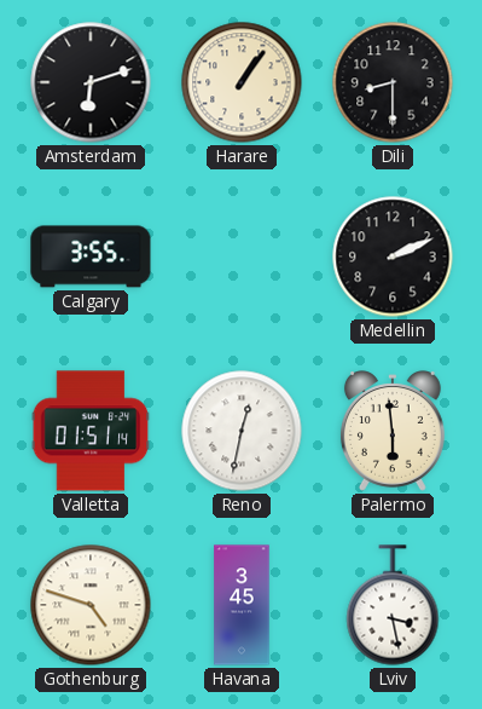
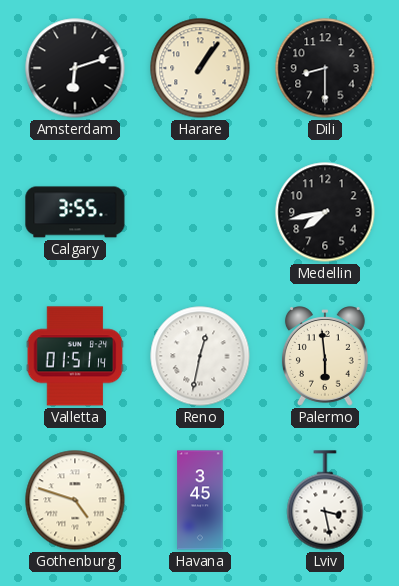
Medellin: 2:11 -> 7:43
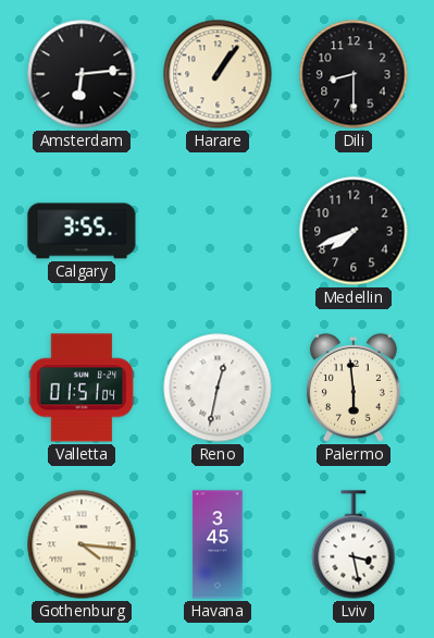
Amsterdam: 6:12 -> 6:14
Medellin: 7:43 -> 7:41
Valletta: 01:51:14 -> 01:51:04
Gothenburg: 4:48 -> 4:16
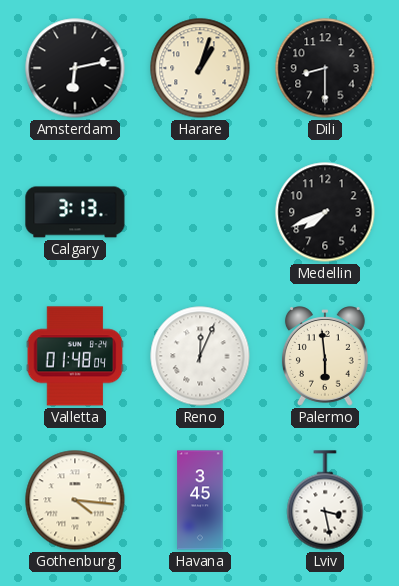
Amsterdam: 6:14 -> 6:13
Harare: 1:06 -> 1:03
Calgary: 3:55 -> 3:13
Valletta: 01:51 -> 01:48
Reno: 12:32 -> 12:04
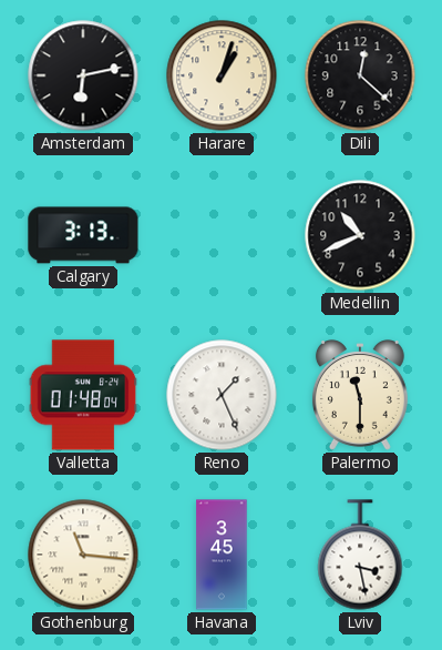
Dili: 8:30 -> 12:22
Medellin: 7:41 -> 10:41
Reno: 12:04 -> 1:26
Palermo: 5:59 -> 11:30
Gothenburg: 4:16 -> 11:16
